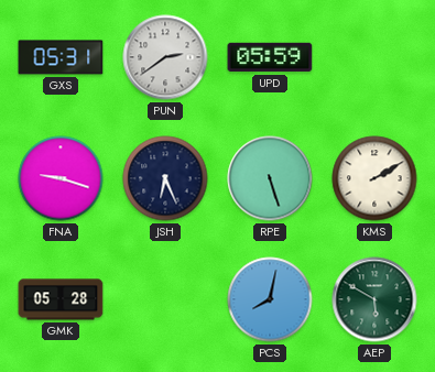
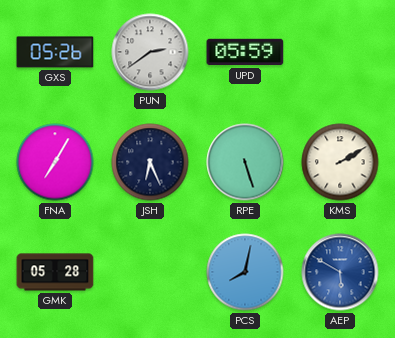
GXS: 05:31 -> 05:26
FNA: 9:18 -> 7:05
AEP dial: green -> blue
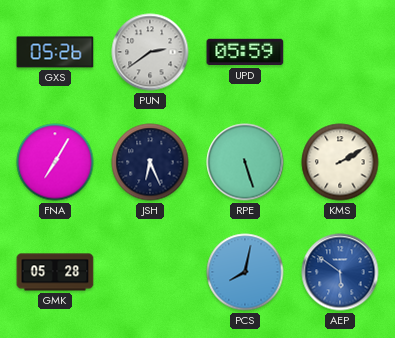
AEP: 5:50 -> 5:51
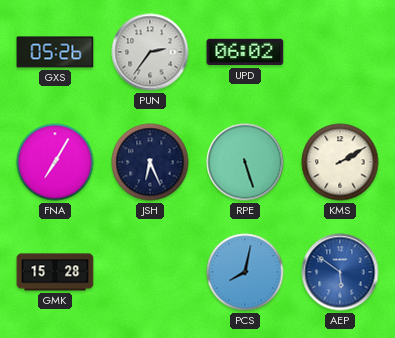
PUN: 2:39 -> 2:36
UPD: 05:59 -> 06:02
GMK: 05:28 -> 15:28
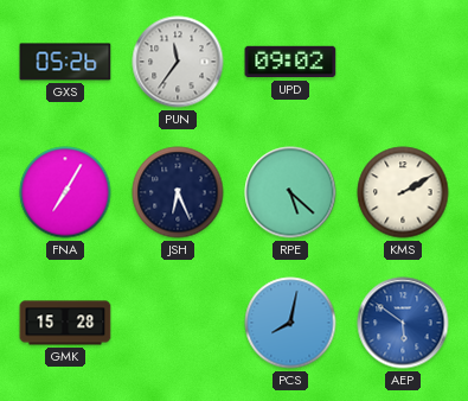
PUN: 2:36 -> 11:36
UPD: 06:02 -> 09:02
RPE: 5:27 -> 5:22
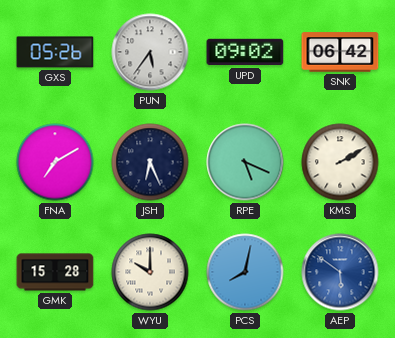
PUN: 11:36 -> 5:36
SNK: none -> 06:42
FNA: 7:05 -> 7:10
RPE: 5:22 -> 5:19
WYU: none -> 10:00
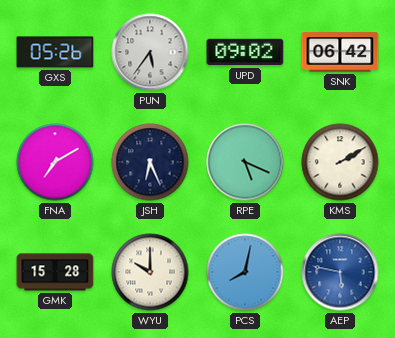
AEP: 5:51 -> 5:47
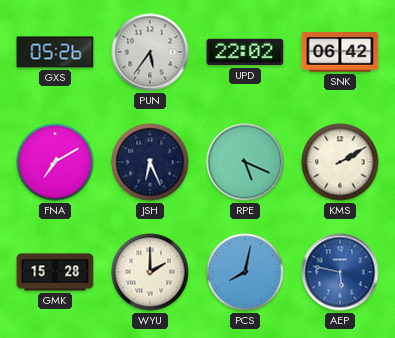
UPD: 09:02 -> 22:02
WYU: 10:00 -> 2:00
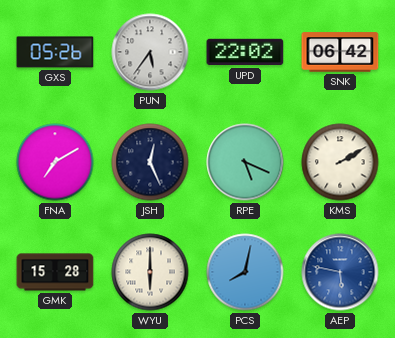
JSH: 6:26 -> 12:26
WYU: 2:00 -> 6:00
